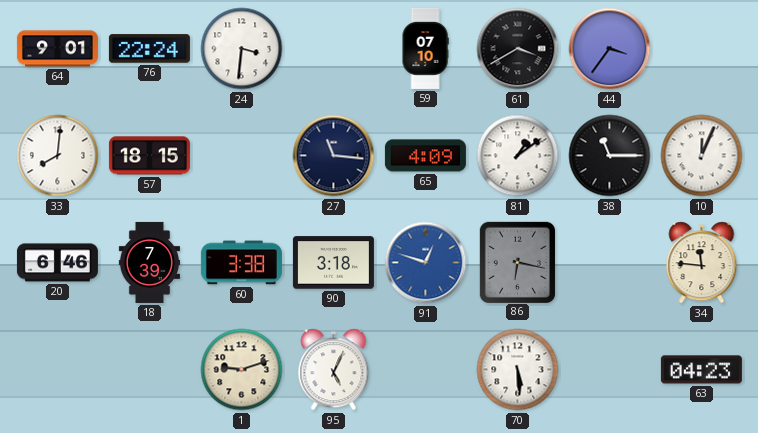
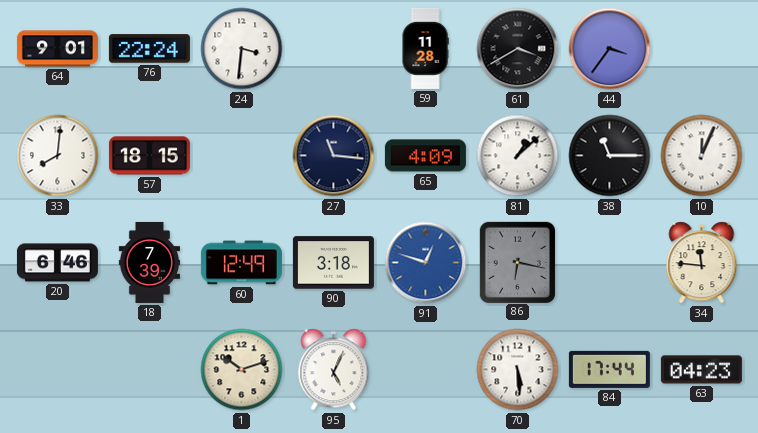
59: 07:10 -> 11:28
81: 1:09 -> 1:08
60: 3:38 -> 12:49
1: 9:12 -> 10:12
84: none -> 17:44
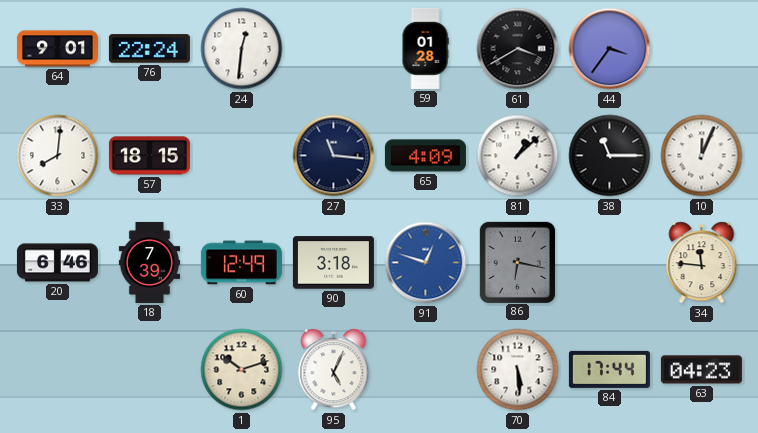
24: 3:31 -> 12:31
59: 11:28 -> 01:28
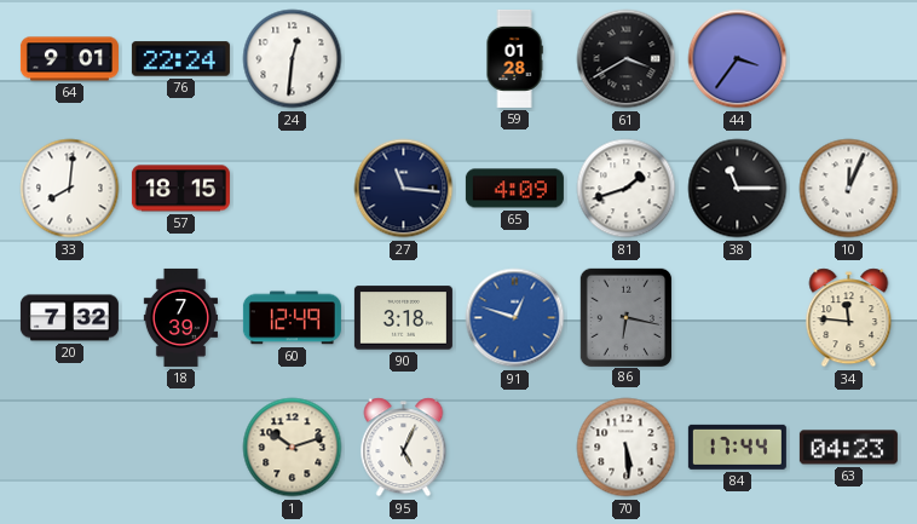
81: 1:08 -> 1:42
20: 6:46 -> 7:32
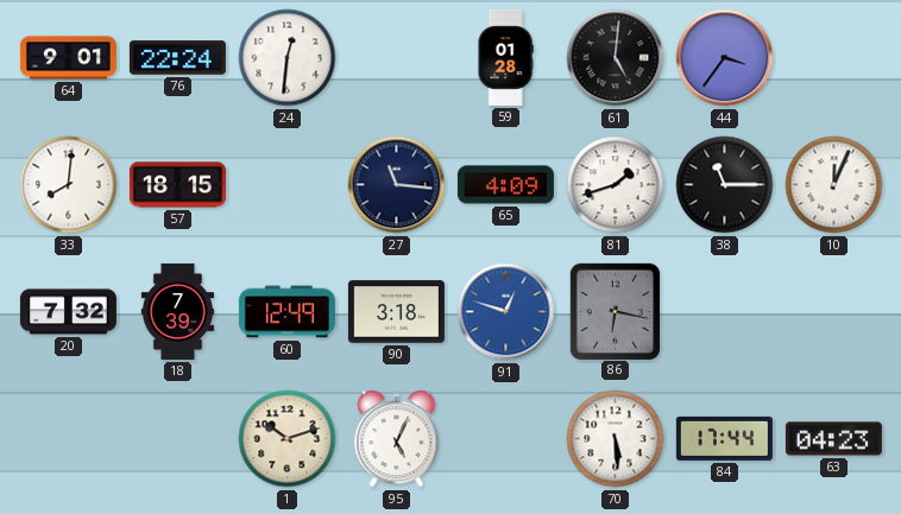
61: 3:40 -> 5:01
34: 11:46 -> none
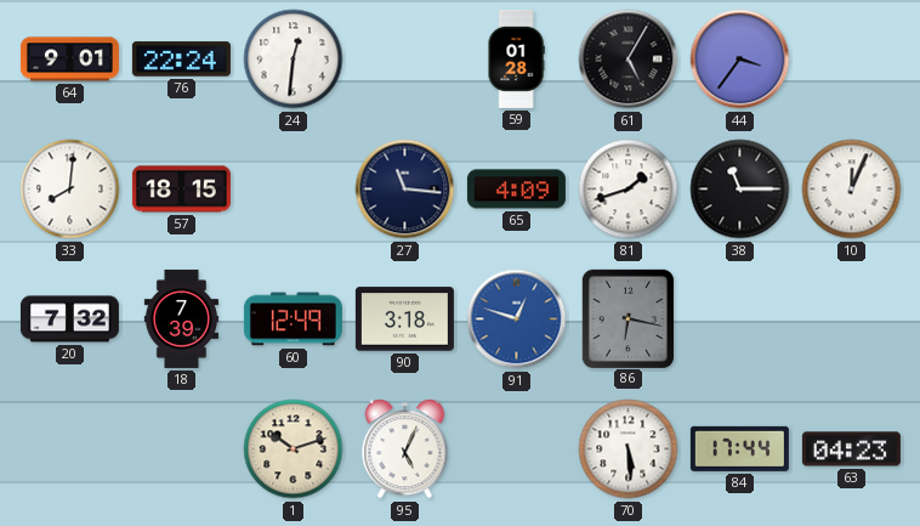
61: 5:01 -> 5:05
